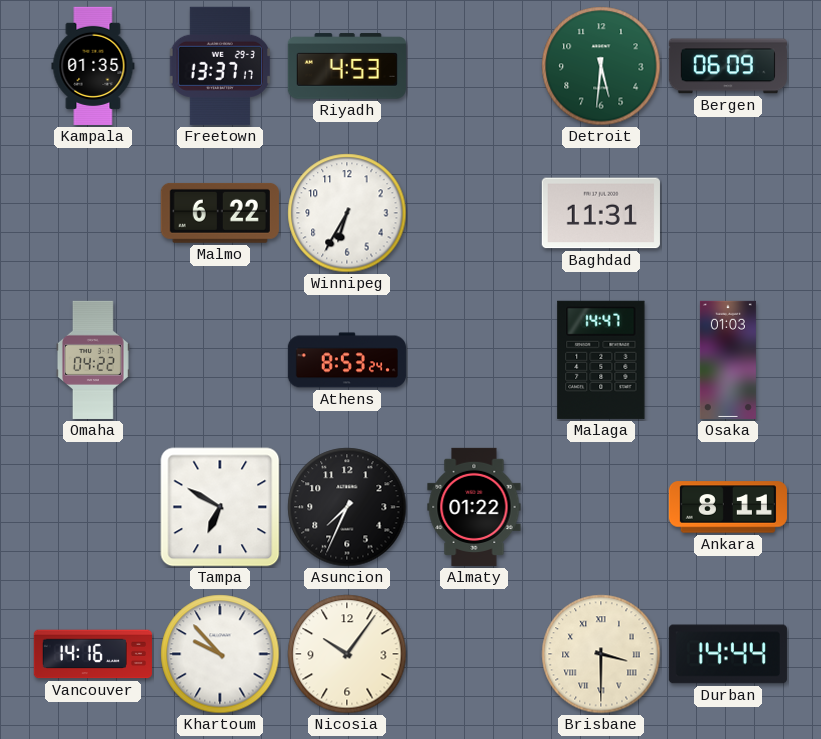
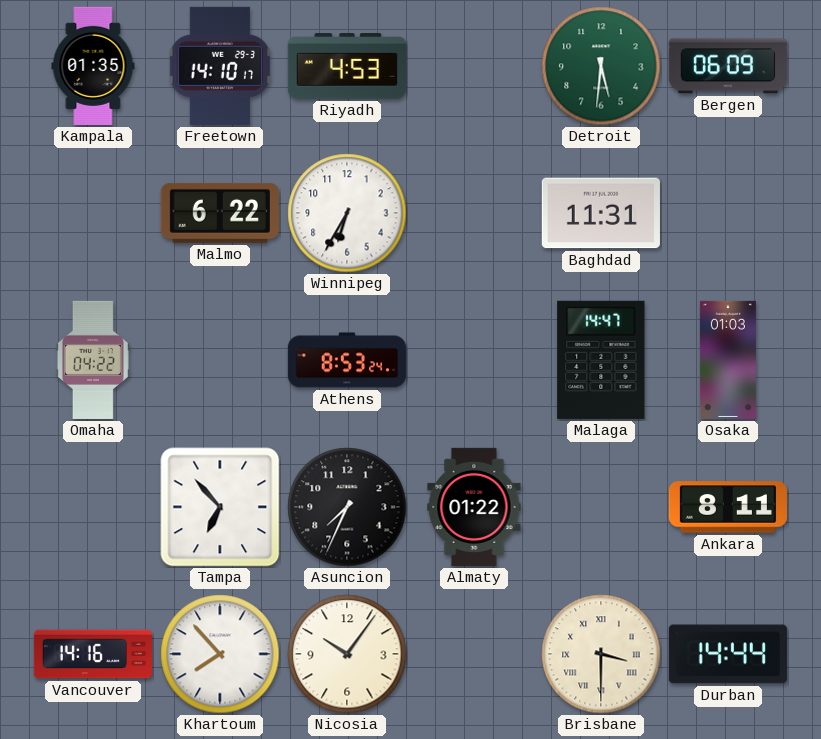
Freetown: 13:37 -> 14:10
Tampa: 6:50 -> 6:53
Khartoum: 9:53 -> 7:53
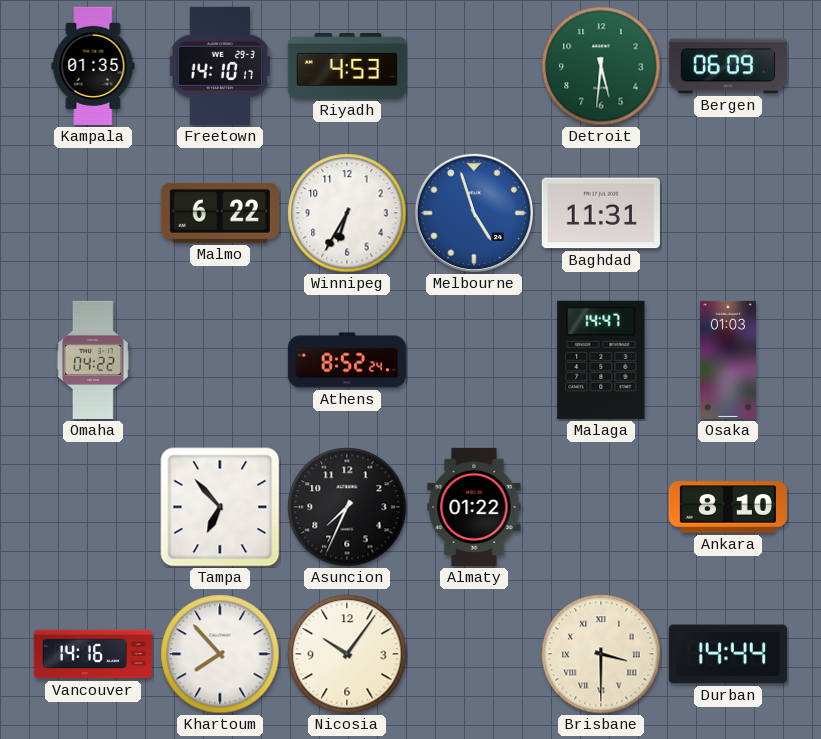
Melbourne: none -> 4:57
Athens: 8:53 -> 8:52
Ankara: 8:11 -> 8:10
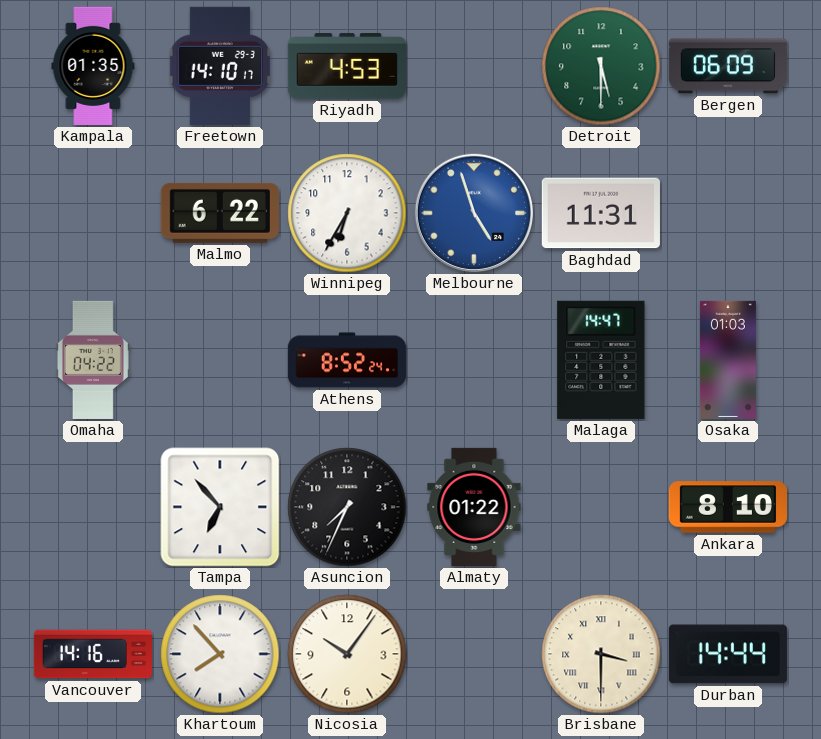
Detroit: 5:31 -> 5:30
